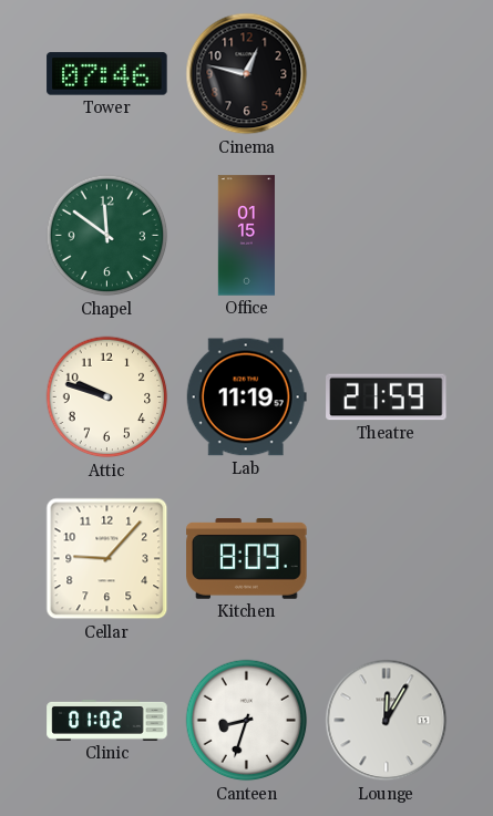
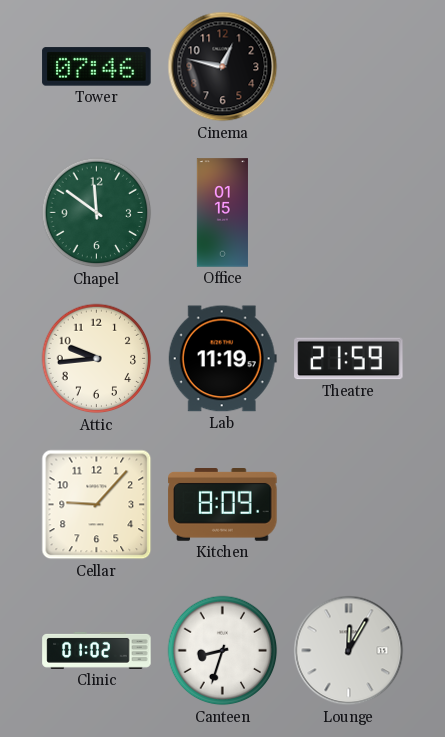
Attic: 9:48 -> 9:44
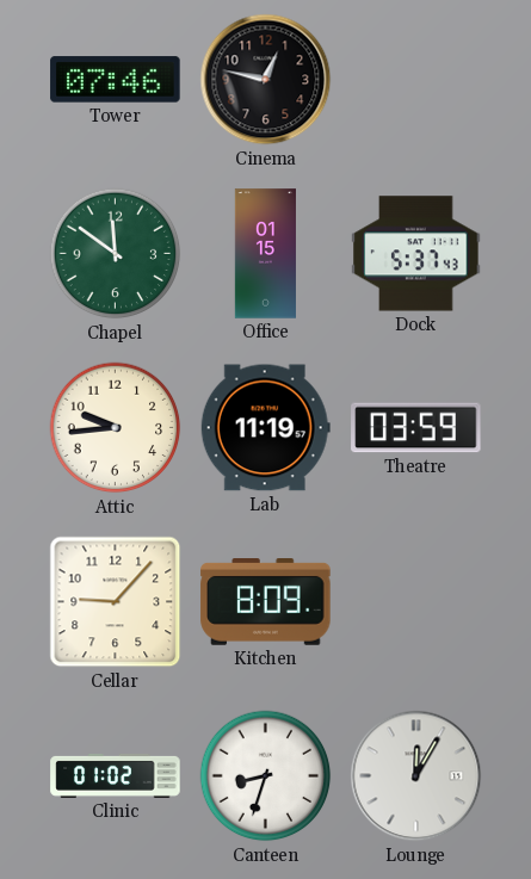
Dock: none -> 5:37
Theatre: 21:59 -> 03:59
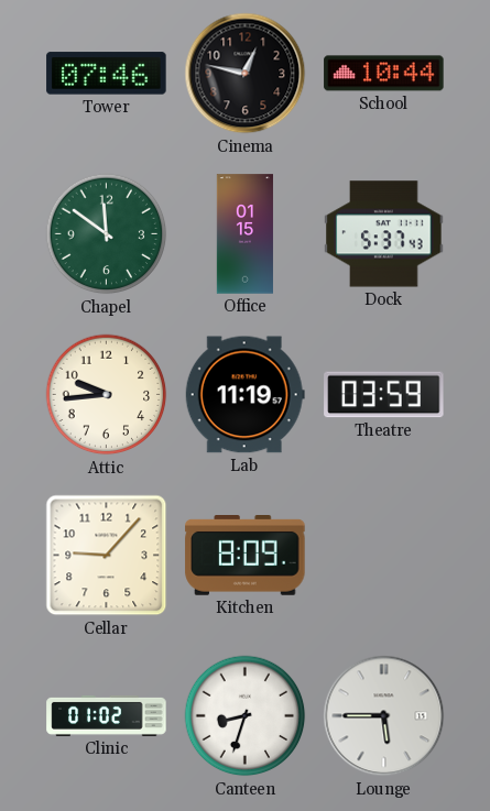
School: none -> 10:44
Lounge: 12:05 -> 5:45
